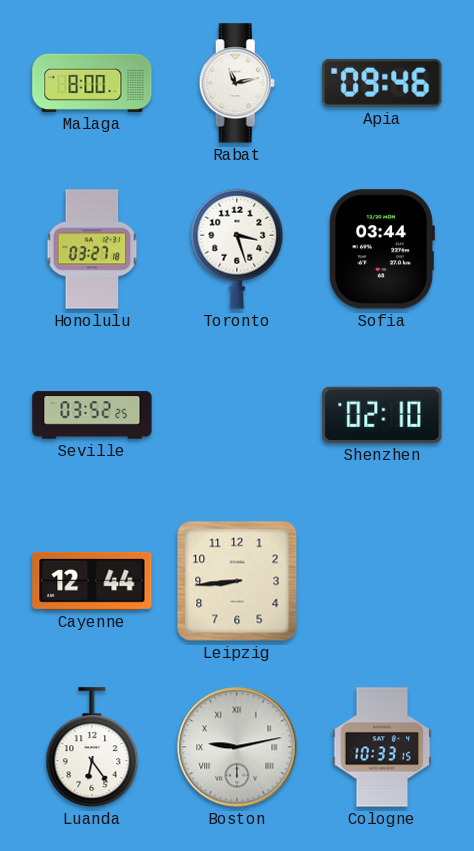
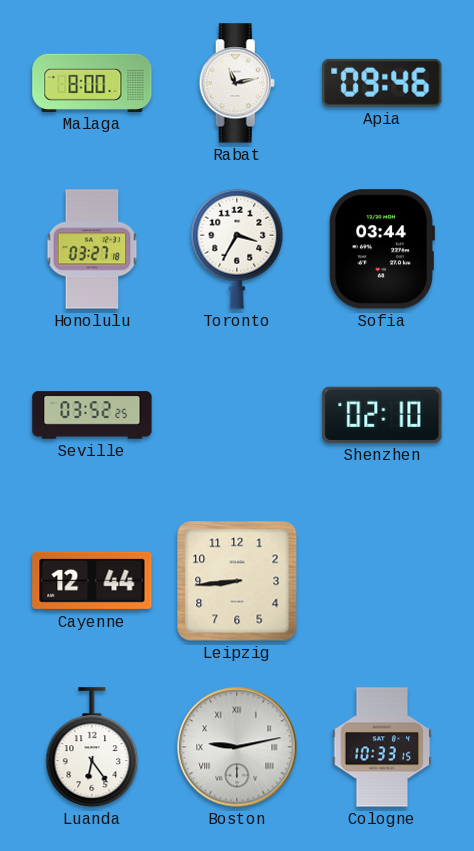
Toronto: 3:27 -> 3:35
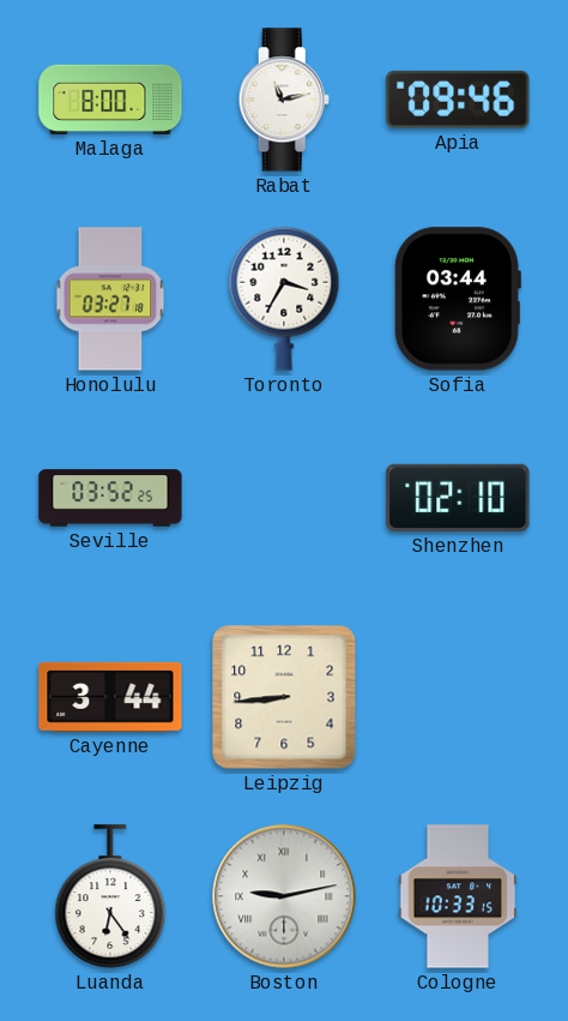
Cayenne: 12:44 -> 3:44
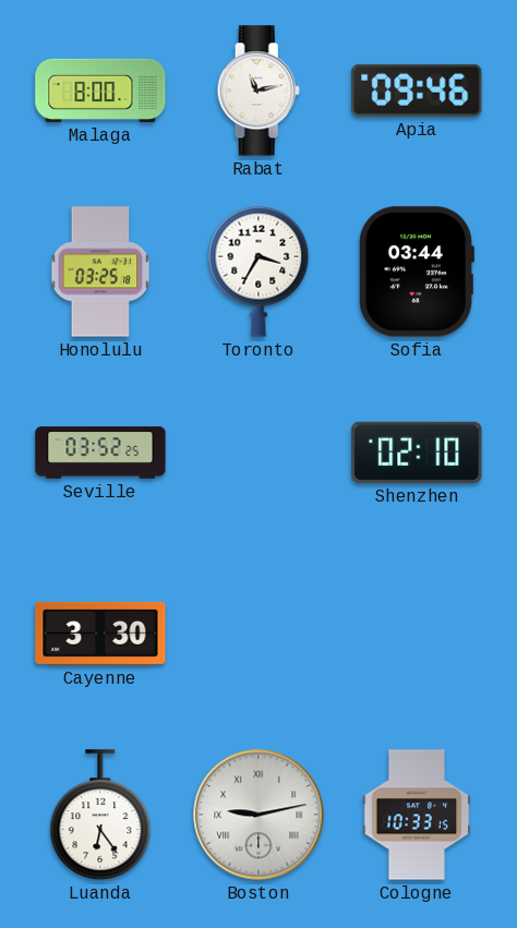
Honolulu: 03:27 -> 03:25
Cayenne: 3:44 -> 3:30
Leipzig: 8:44 -> none
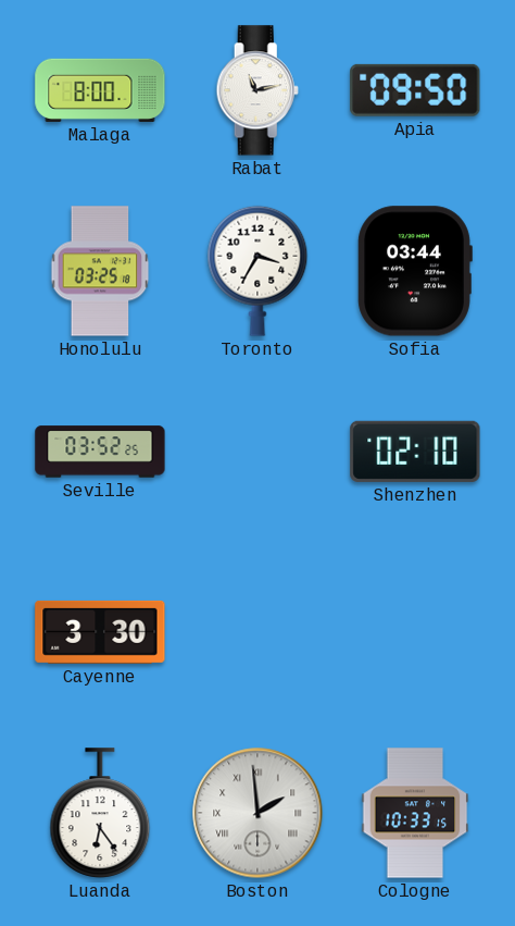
Apia: 09:46 -> 09:50
Boston: 9:13 -> 1:59
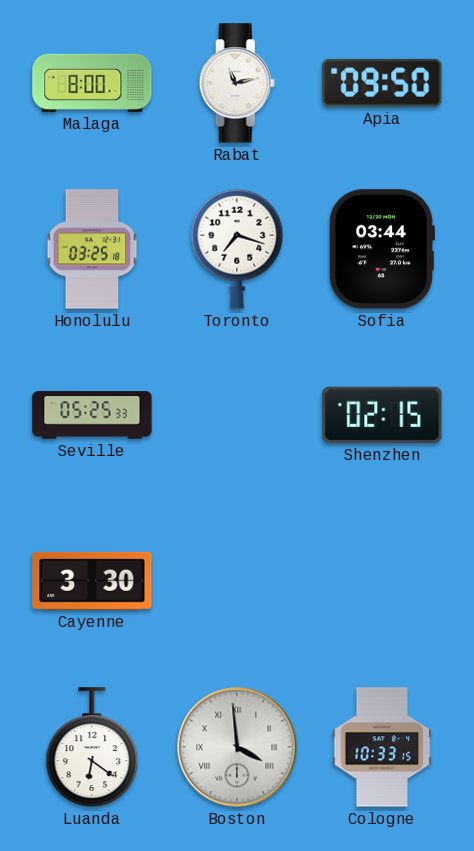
Toronto: 3:35 -> 7:18
Seville: 03:52 -> 05:25
Shenzhen: 02:10 -> 02:15
Luanda: 6:24 -> 6:21
Boston: 1:59 -> 3:59
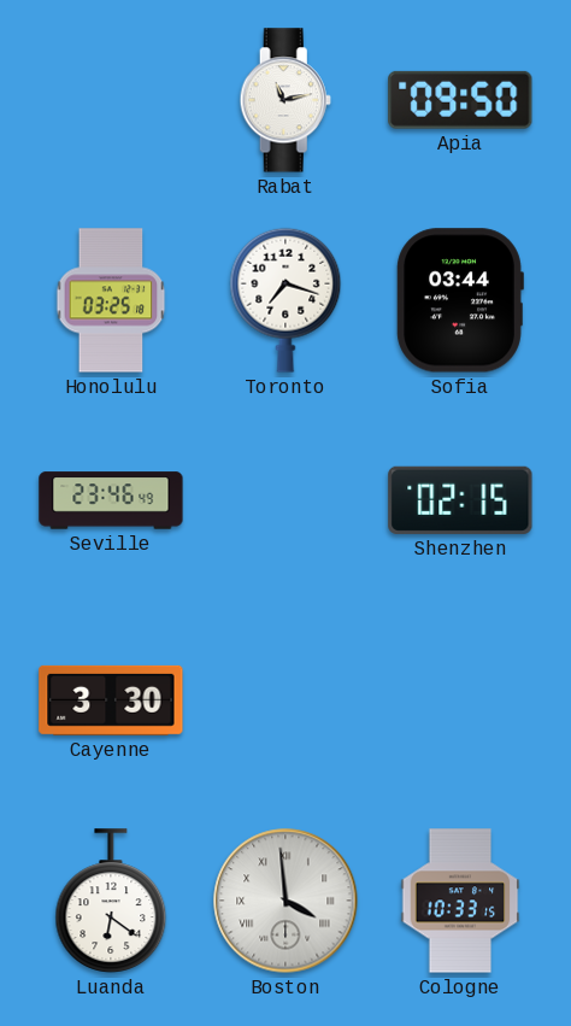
Malaga: 8:00 -> none
Seville: 05:25 -> 23:46
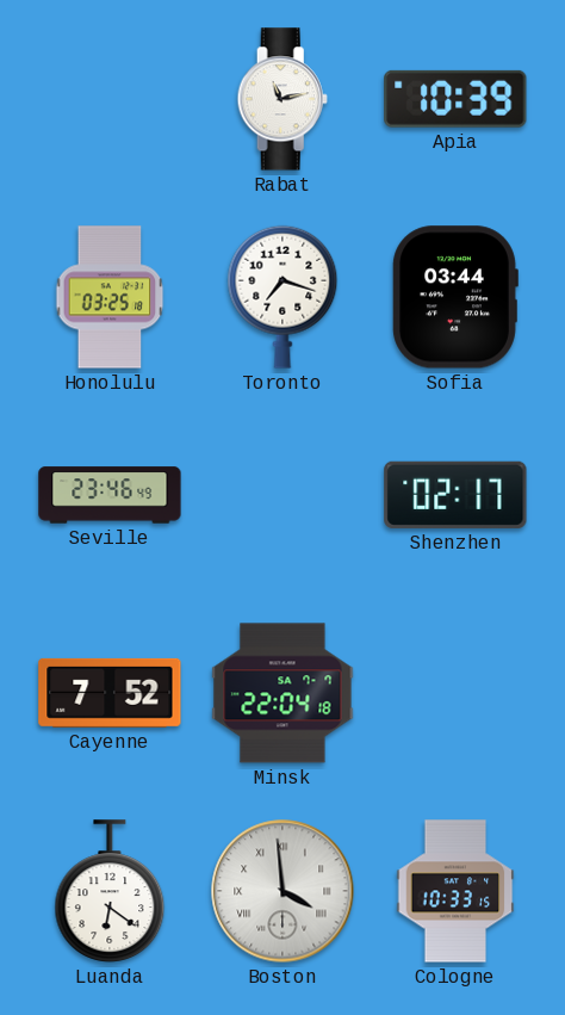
Apia: 09:50 -> 10:39
Shenzhen: 02:15 -> 02:17
Cayenne: 3:30 -> 7:52
Minsk: none -> 22:04
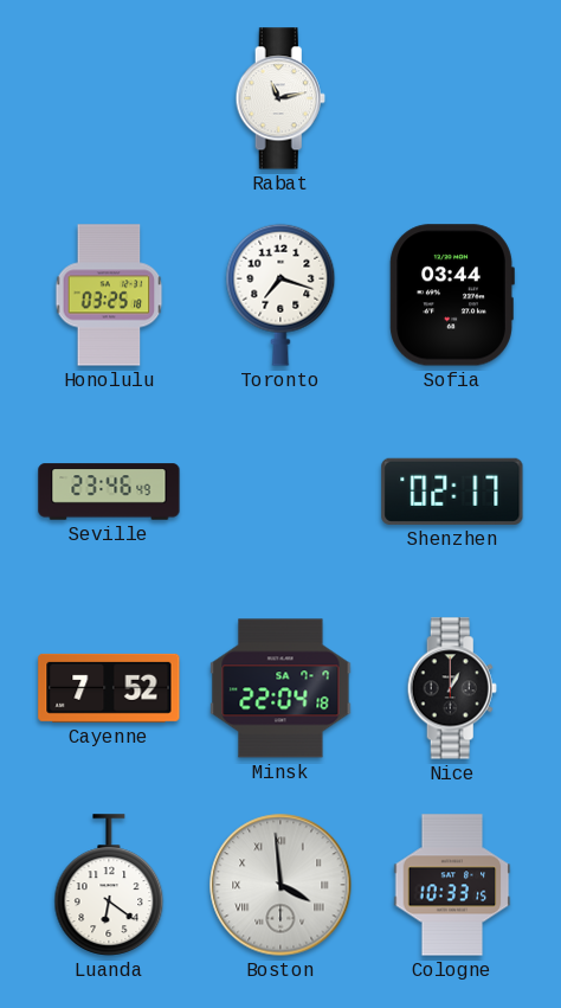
Apia: 10:39 -> none
Nice: none -> 1:00
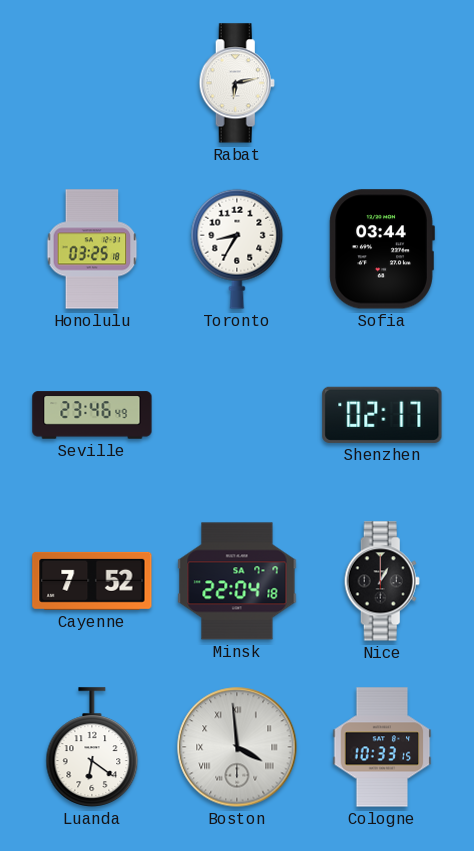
Rabat: 11:13 -> 6:13
Toronto: 7:18 -> 8:35
